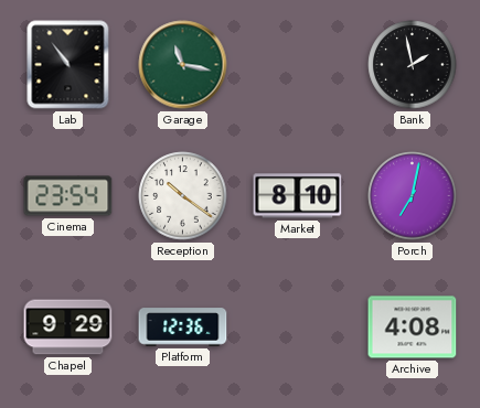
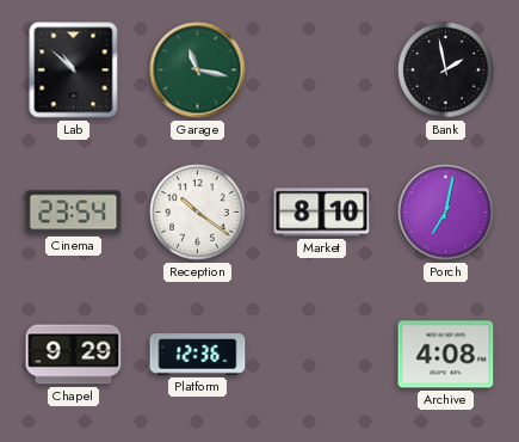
Lab: 10:54 -> 10:52
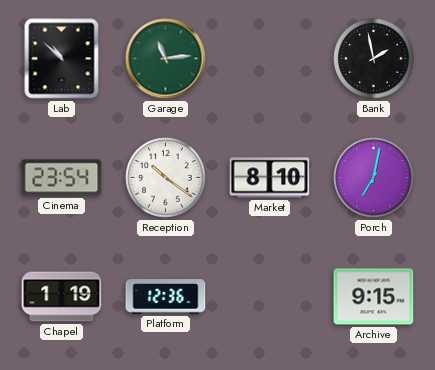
Garage: 11:17 -> 11:14
Chapel: 9:29 -> 1:19
Archive: 4:08 -> 9:15
